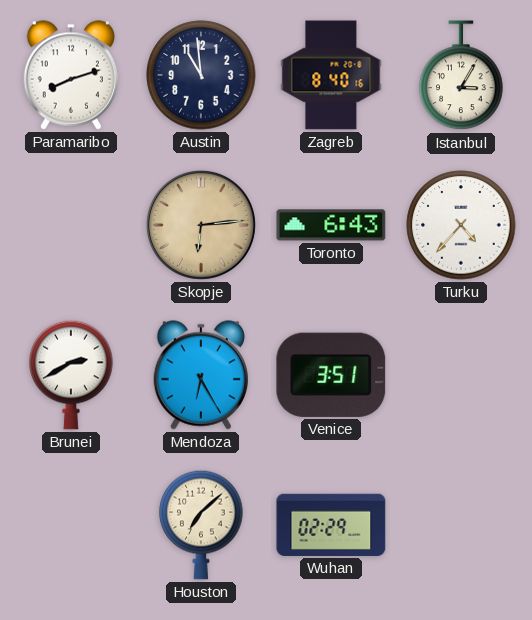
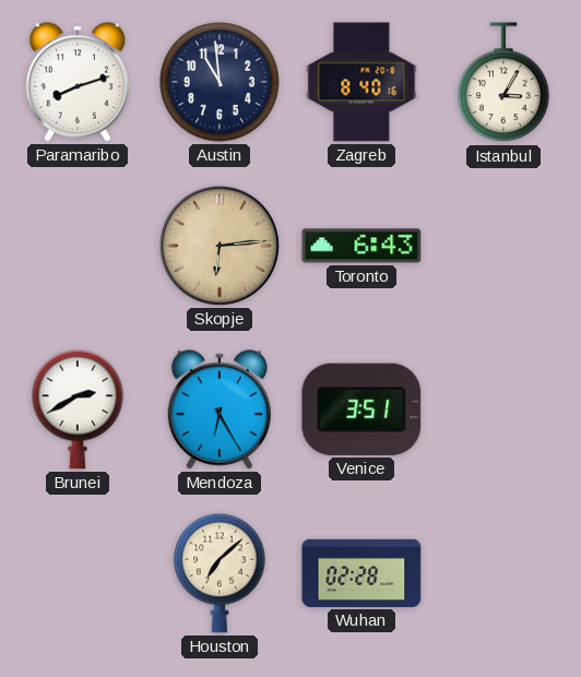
Turku: 4:37 -> none
Wuhan: 02:29 -> 02:28
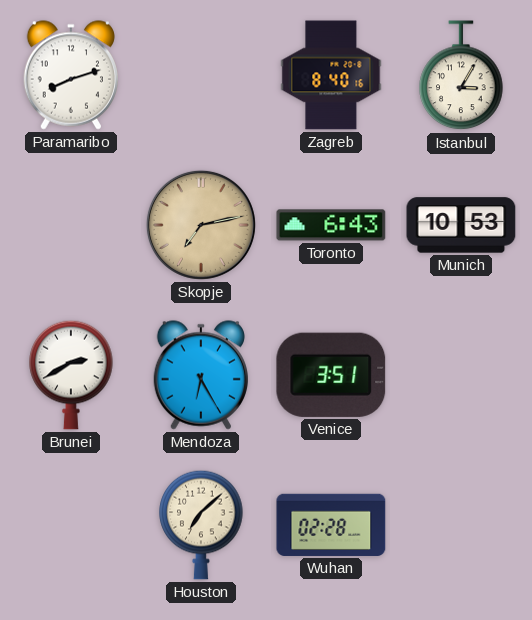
Austin: 10:59 -> none
Skopje: 6:14 -> 7:13
Munich: none -> 10:53
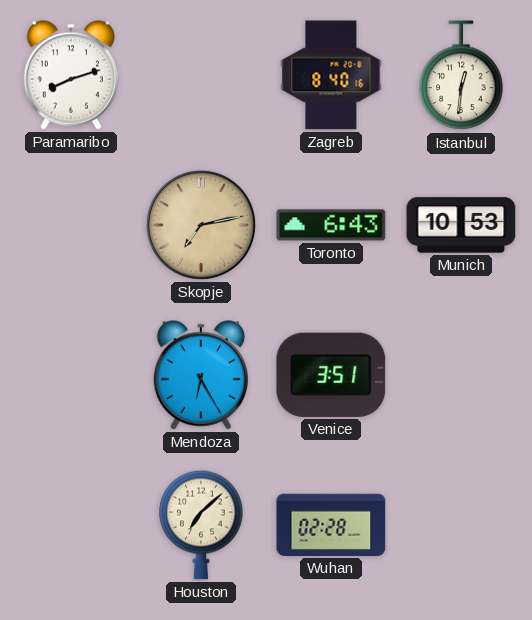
Istanbul: 3:05 -> 12:31
Brunei: 2:40 -> none
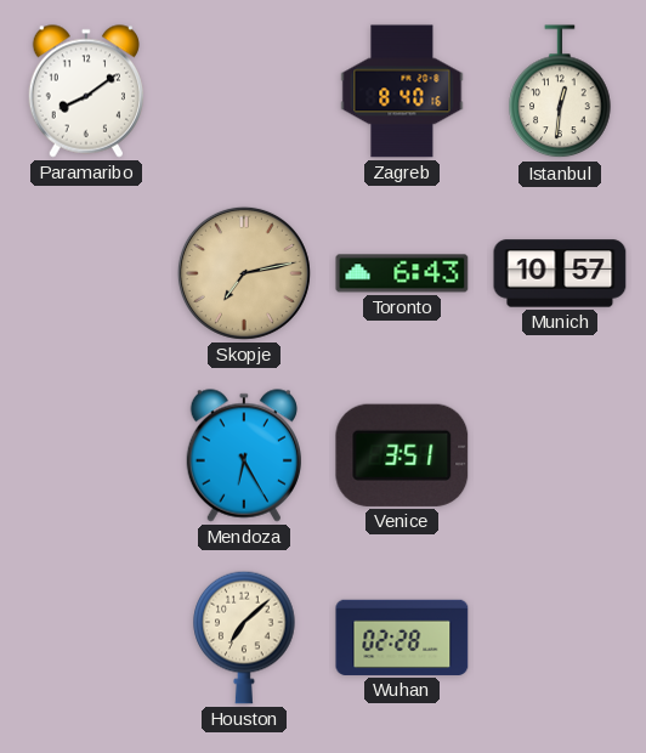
Paramaribo: 8:12 -> 8:09
Munich: 10:53 -> 10:57
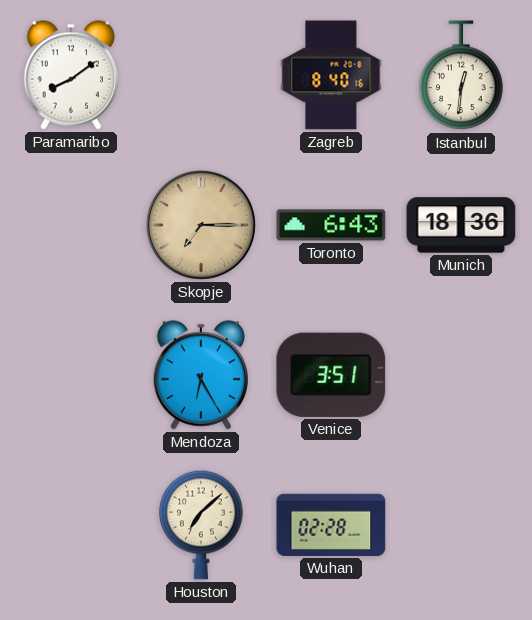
Skopje: 7:13 -> 7:15
Munich: 10:57 -> 18:36
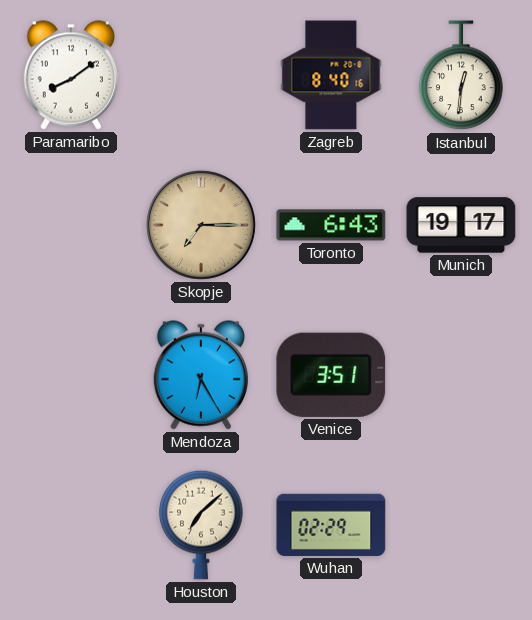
Munich: 18:36 -> 19:17
Wuhan: 02:28 -> 02:29
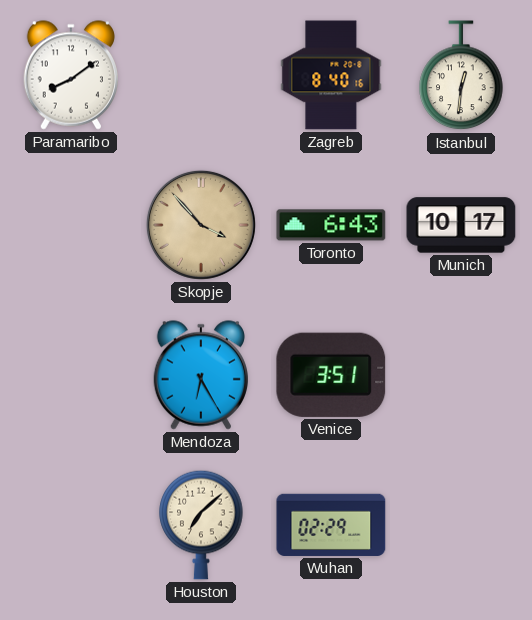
Skopje: 7:15 -> 3:53
Munich: 19:17 -> 10:17
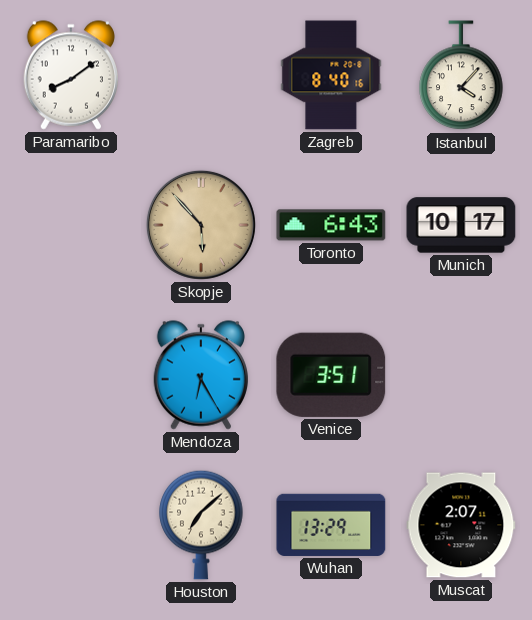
Istanbul: 12:31 -> 4:07
Skopje: 3:53 -> 5:53
Wuhan: 02:29 -> 13:29
Muscat: none -> 2:07
